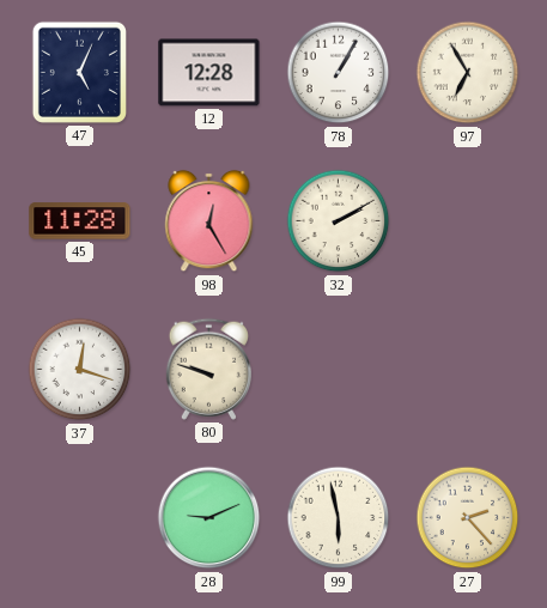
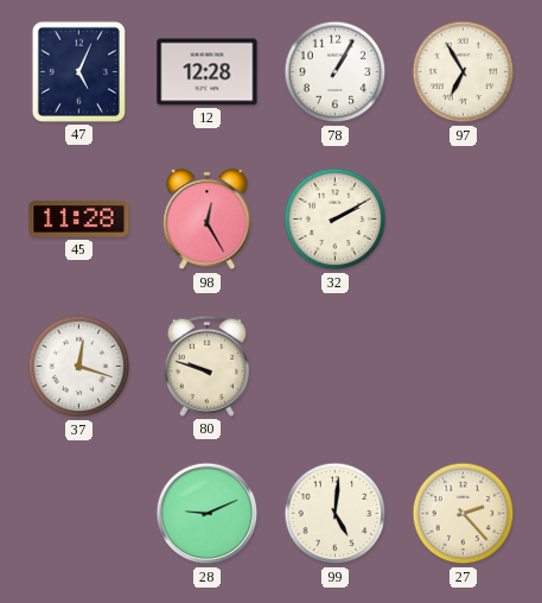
99: 5:58 -> 5:01
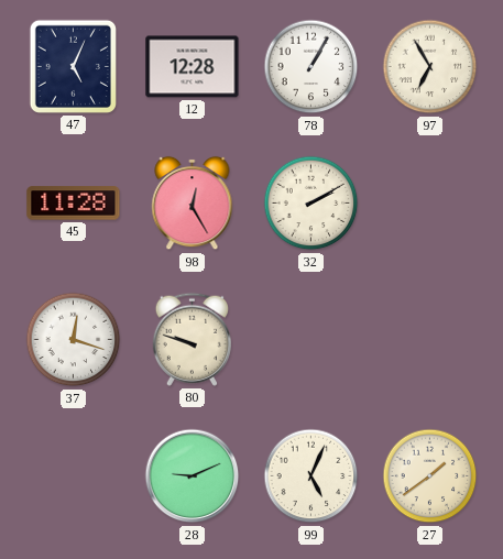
99: 5:01 -> 5:04
27: 2:23 -> 1:39
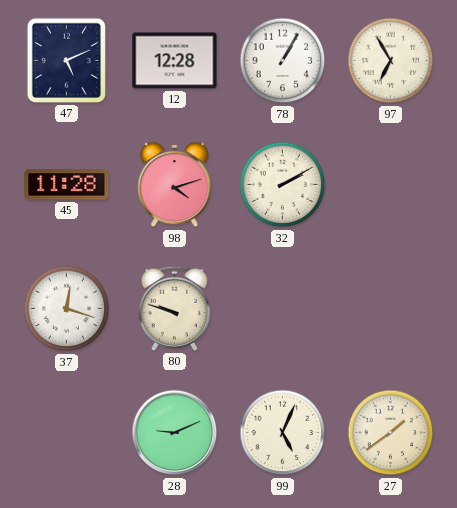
47: 5:04 -> 5:11
98: 12:25 -> 4:12
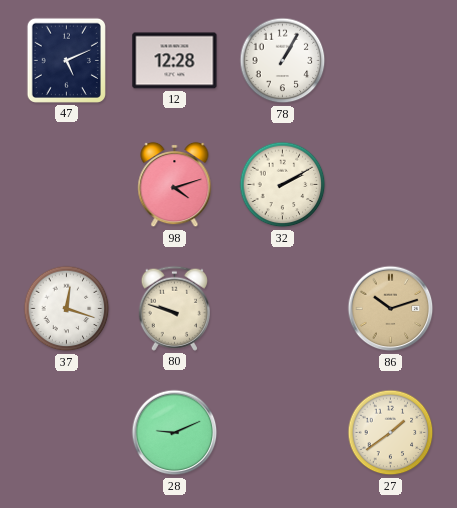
97: 6:55 -> none
45: 11:28 -> none
86: none -> 10:12
99: 5:04 -> none
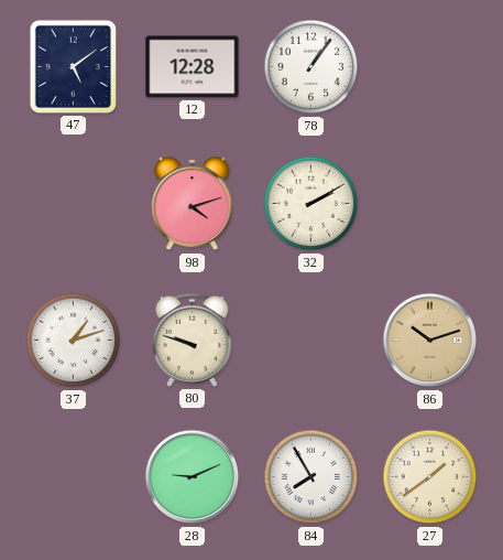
47: 5:11 -> 5:09
78: 1:05 -> 1:06
37: 12:18 -> 1:12
84: none -> 7:55
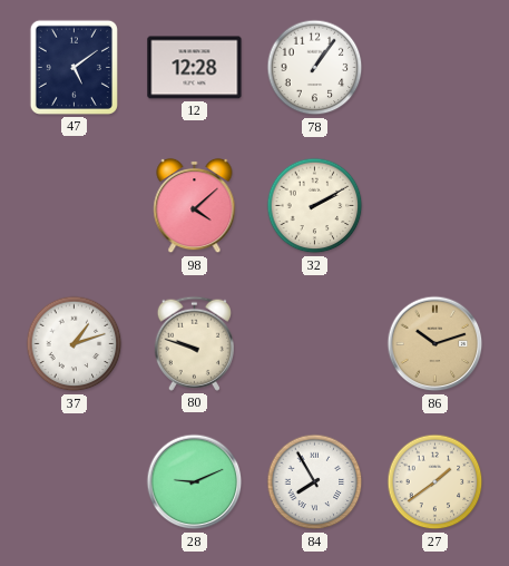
98: 4:12 -> 4:08
